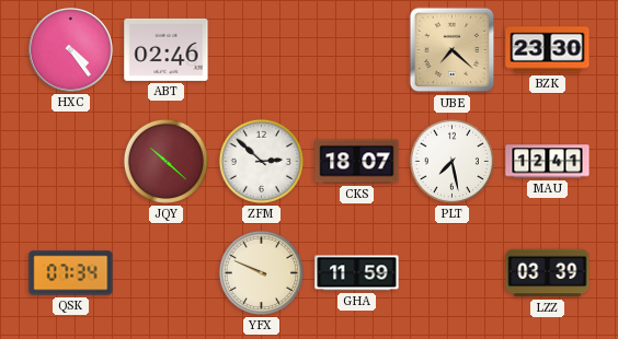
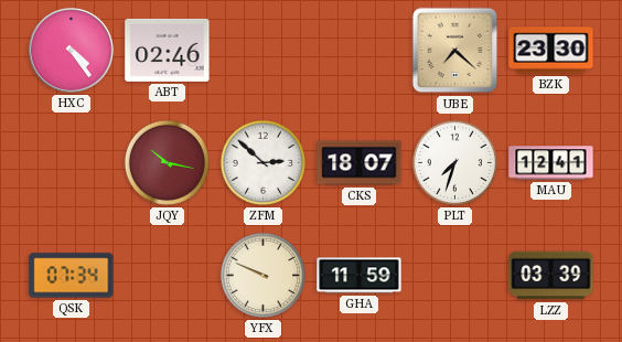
JQY: 10:22 -> 10:17
PLT: 7:28 -> 7:33
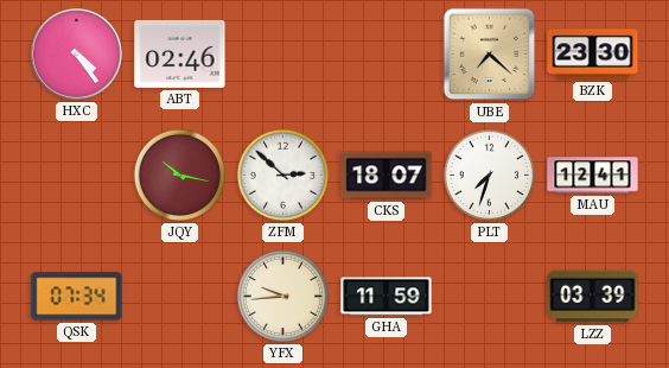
YFX: 9:49 -> 9:44
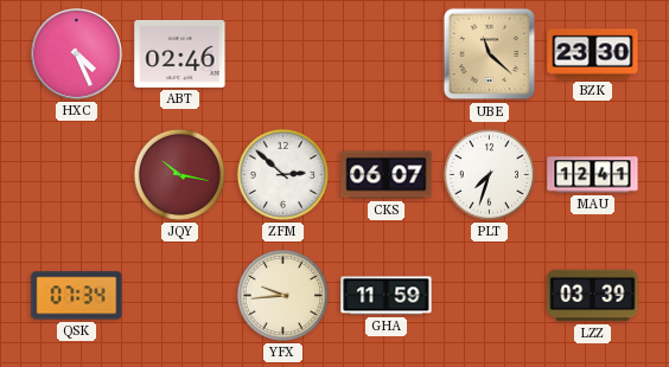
HXC: 4:24 -> 4:26
UBE: 7:22 -> 11:22
CKS: 18:07 -> 06:07
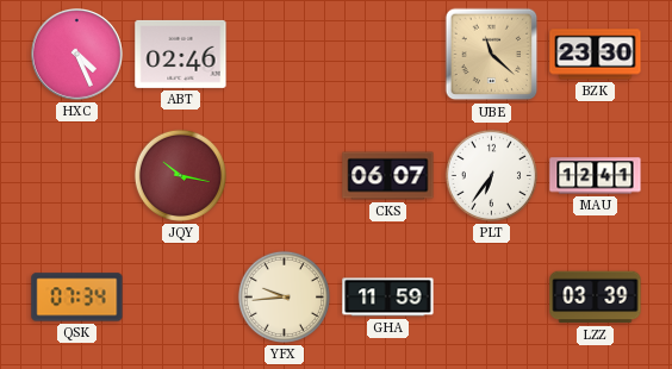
ZFM: 2:52 -> none
PLT: 7:33 -> 6:36
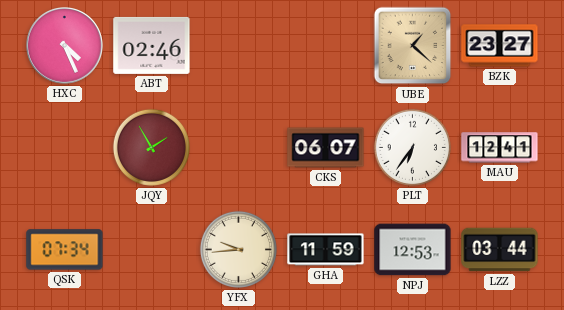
UBE: 11:22 -> 1:22
BZK: 23:30 -> 23:27
JQY: 10:17 -> 1:55
NPJ: none -> 12:53
LZZ: 03:39 -> 03:44
